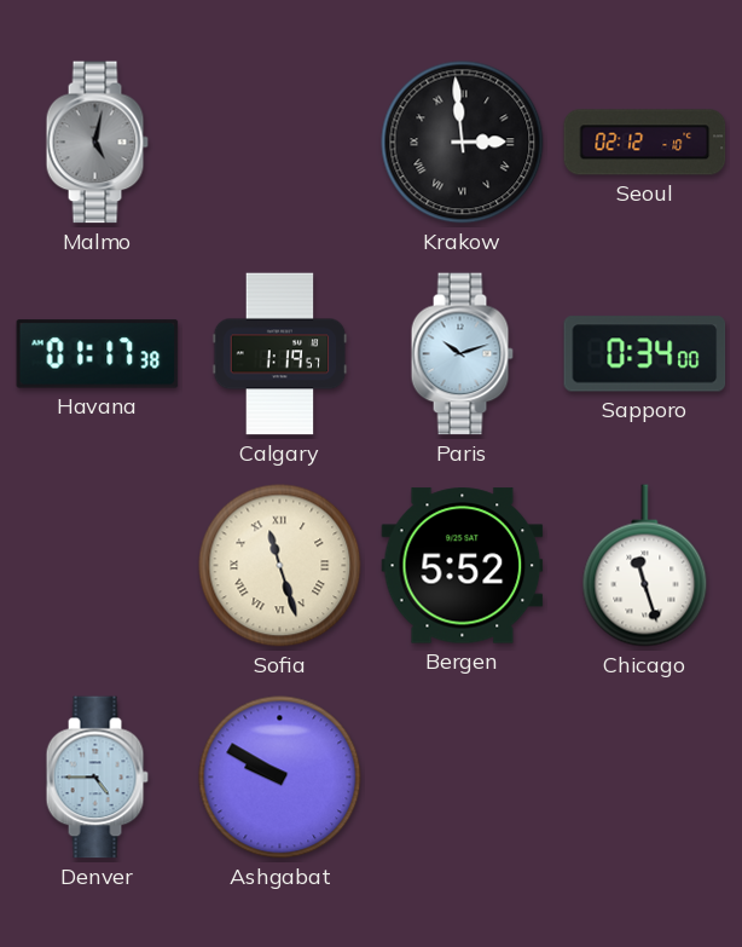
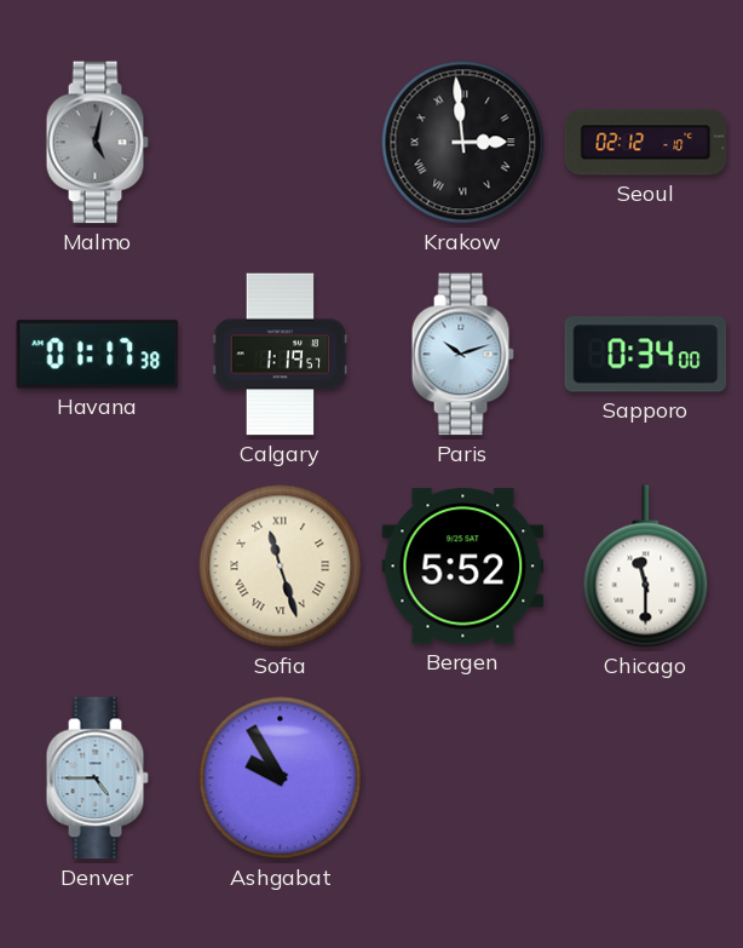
Chicago: 11:27 -> 11:30
Ashgabat: 9:50 -> 9:55
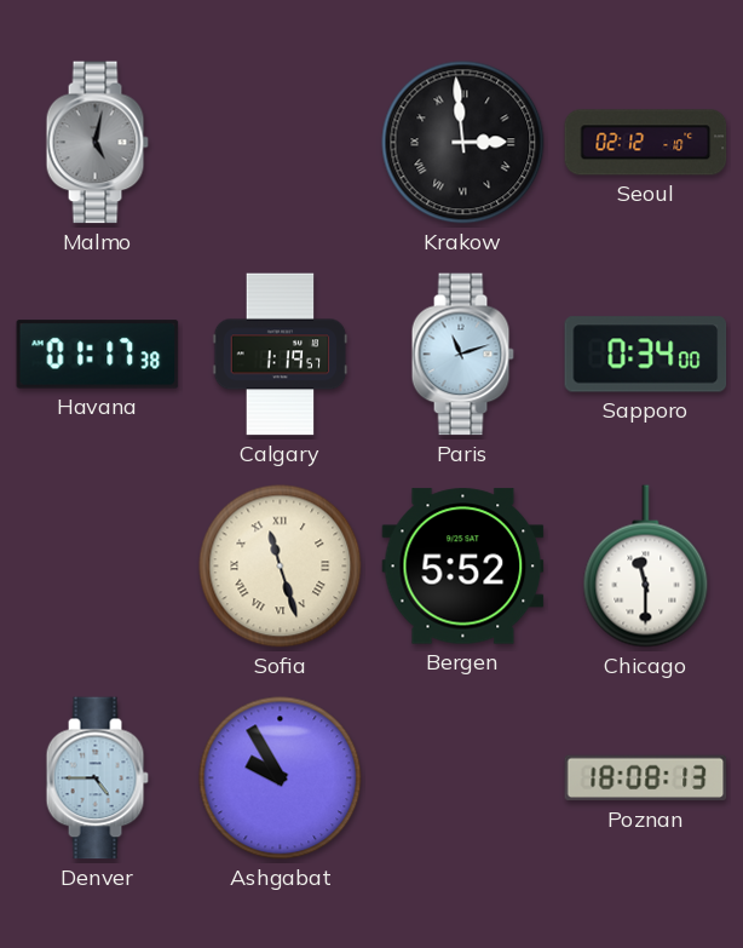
Paris: 10:12 -> 11:12
Poznan: none -> 18:08
